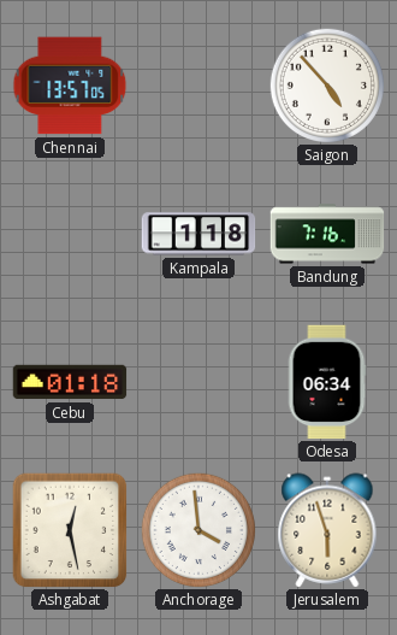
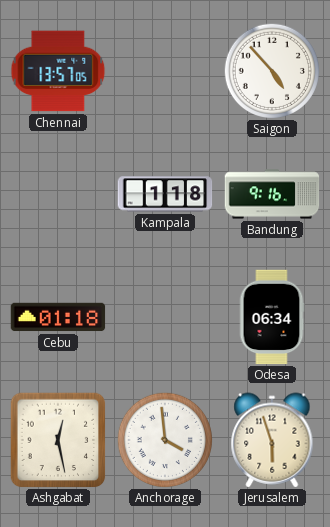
Bandung: 7:16 -> 9:16
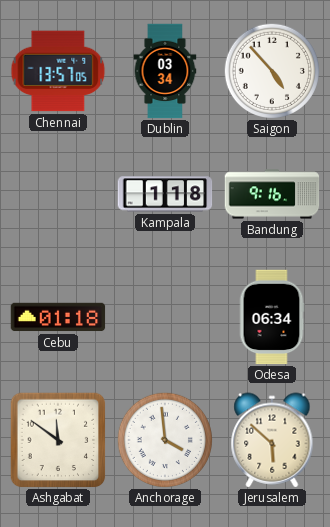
Dublin: none -> 03:34
Ashgabat: 12:28 -> 11:51
Jerusalem: 5:57 -> 5:52
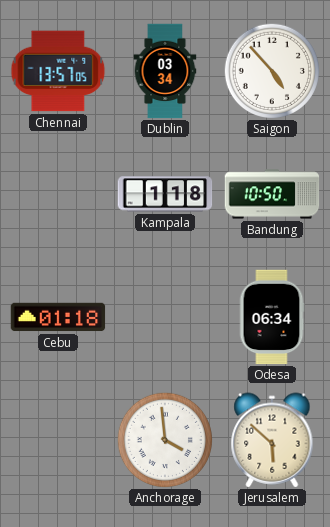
Bandung: 9:16 -> 10:50
Ashgabat: 11:51 -> none
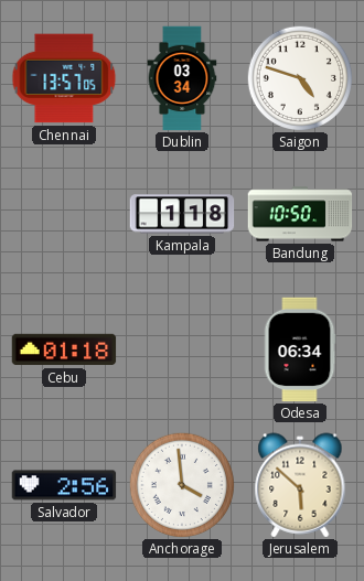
Saigon: 4:53 -> 4:48
Salvador: none -> 2:56
